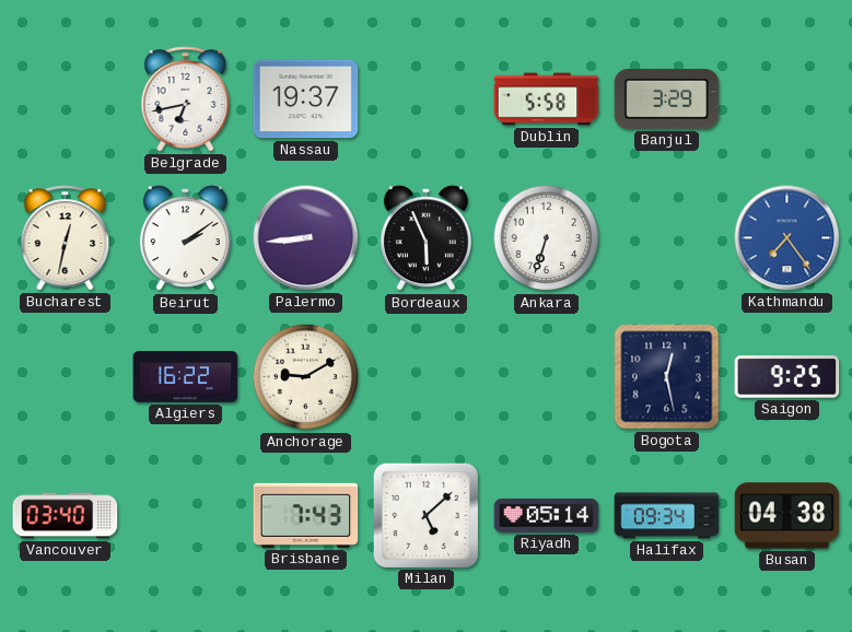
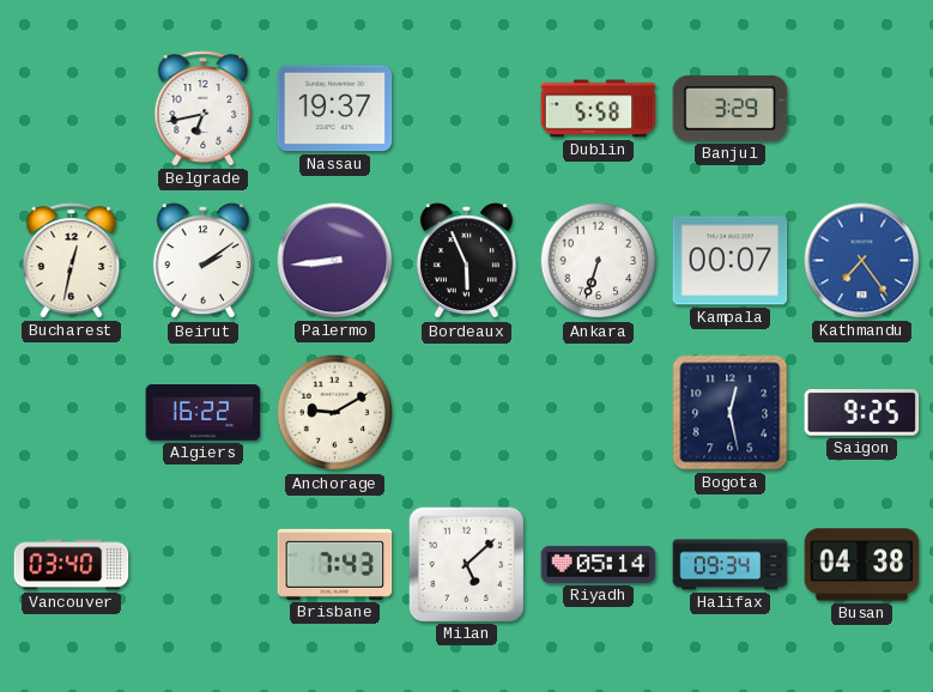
Kampala: none -> 00:07
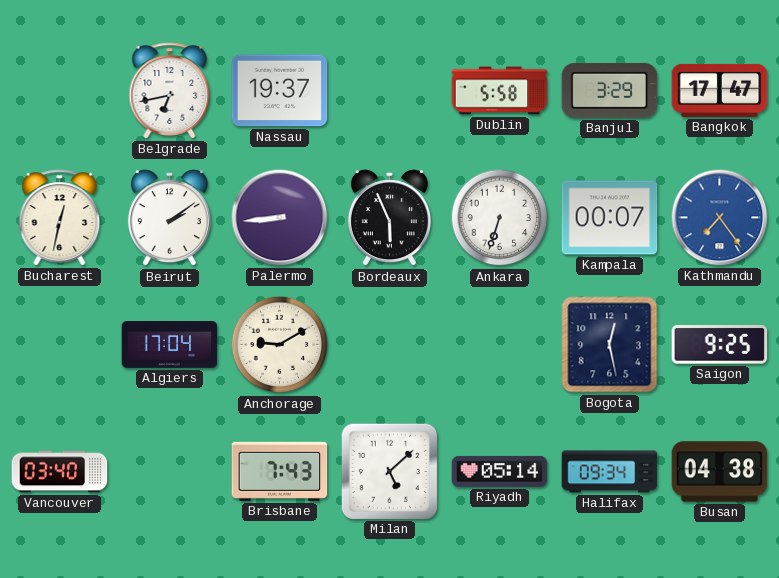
Bangkok: none -> 17:47
Algiers: 16:22 -> 17:04
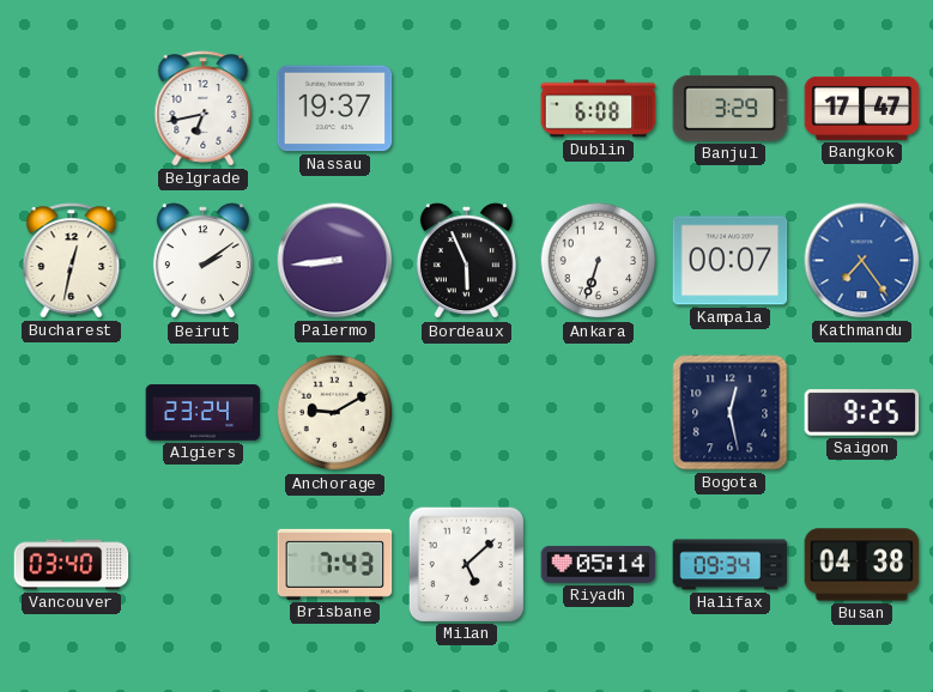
Dublin: 5:58 -> 6:08
Algiers: 17:04 -> 23:24
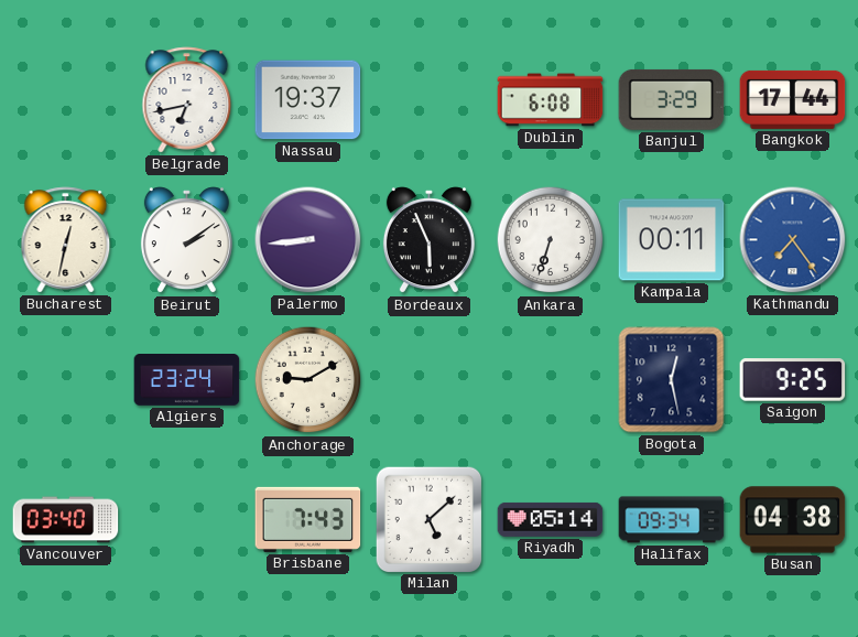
Bangkok: 17:47 -> 17:44
Kampala: 00:07 -> 00:11
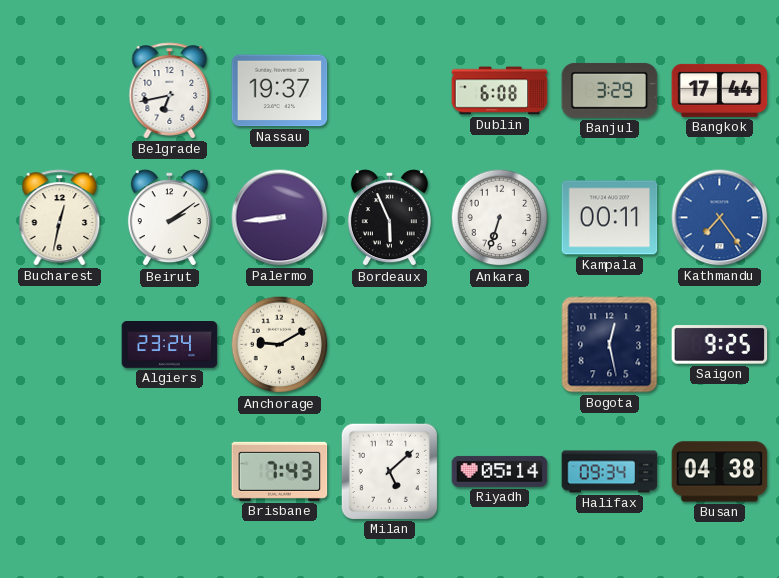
Vancouver: 03:40 -> none
